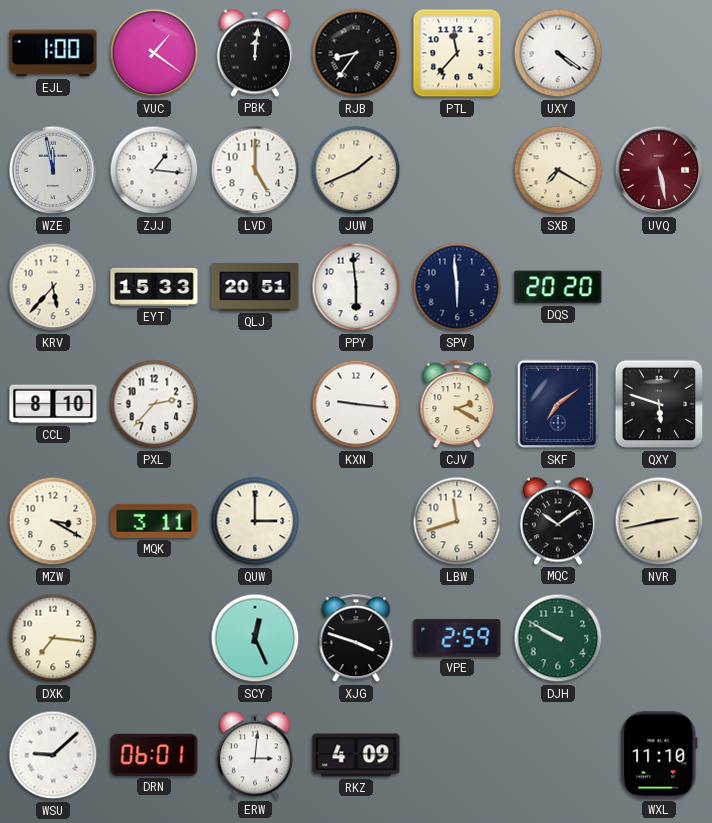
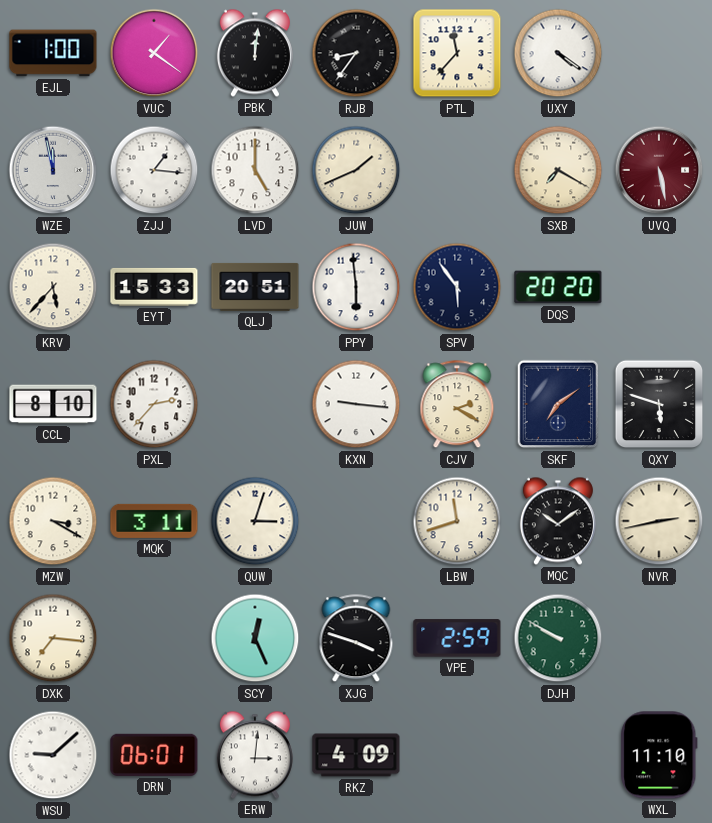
SPV: 5:59 -> 5:54
QUW: 3:00 -> 3:03
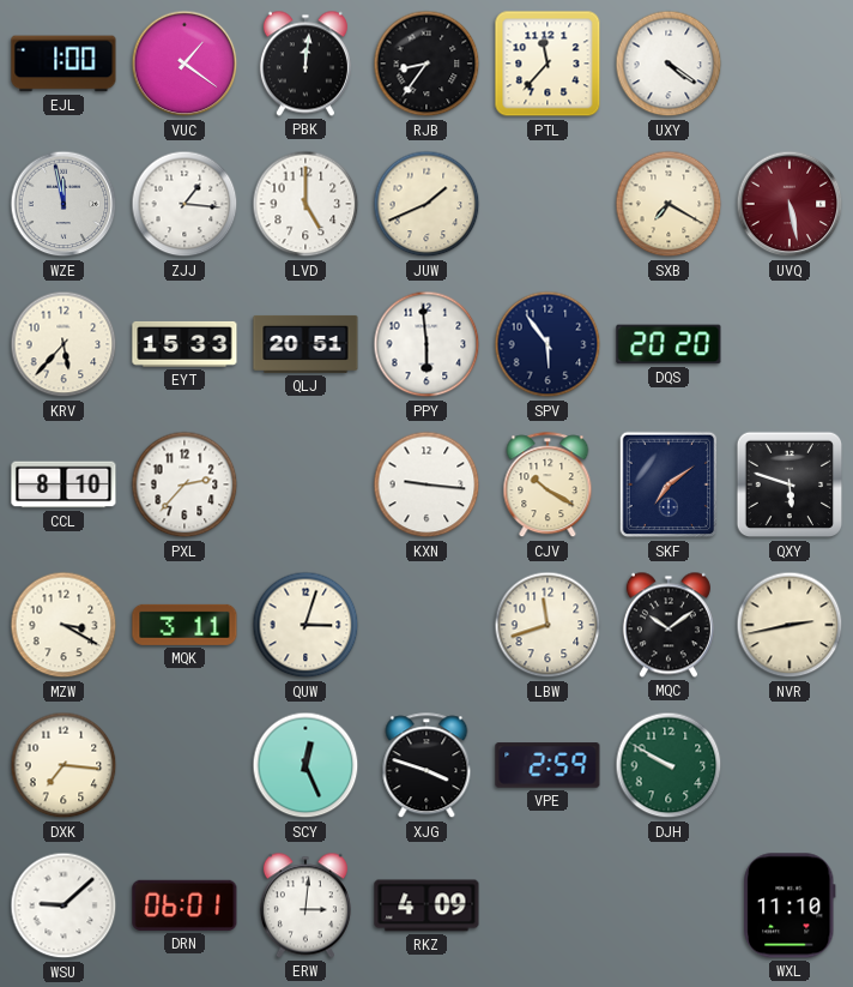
CJV: 2:20 -> 10:20
